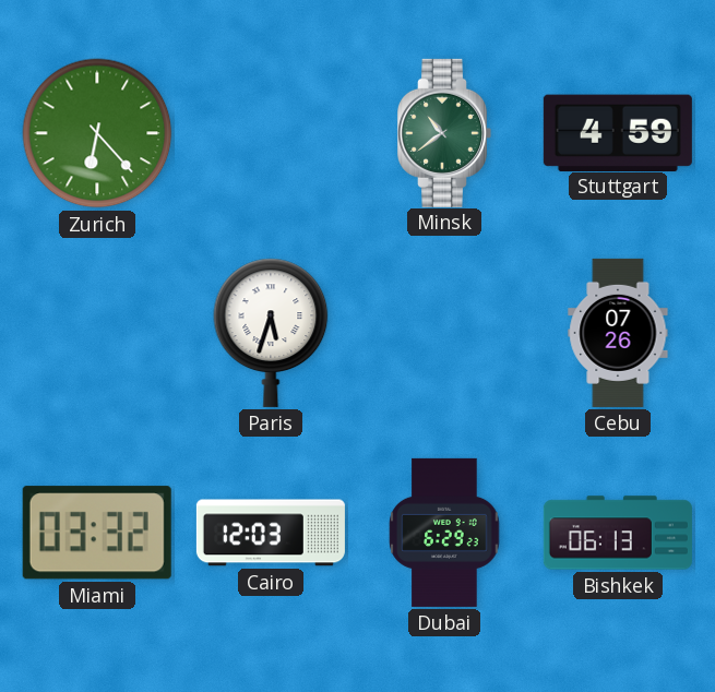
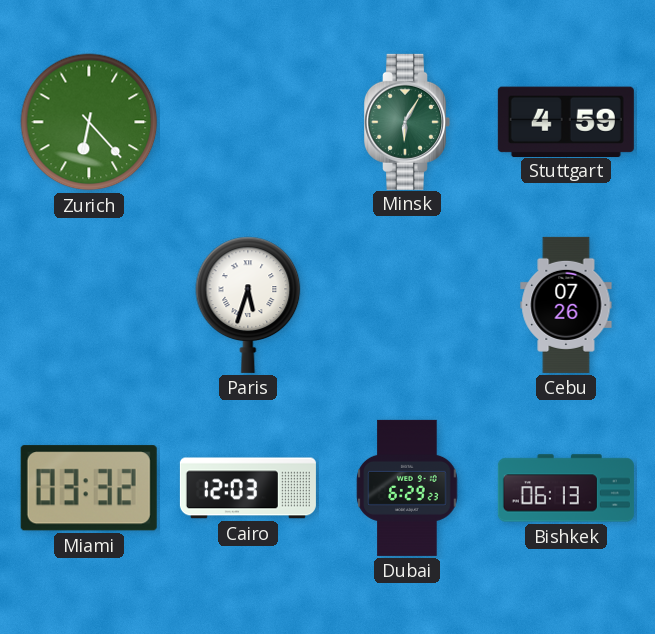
Minsk: 10:39 -> 6:05
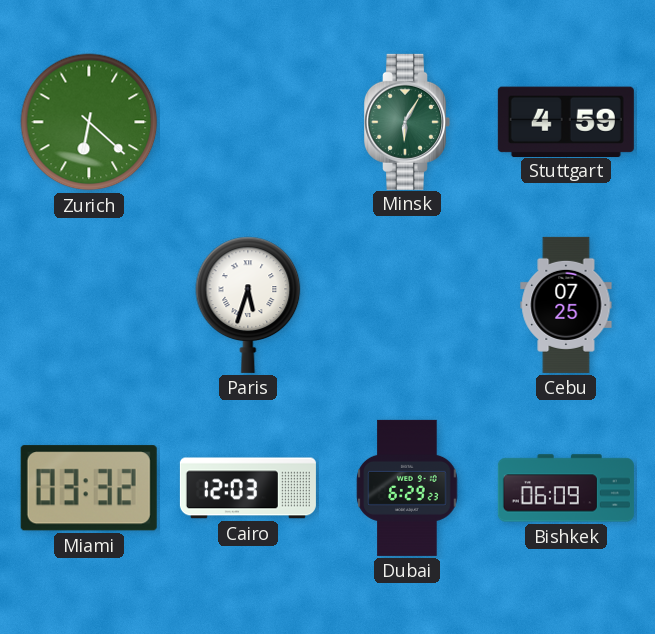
Zurich: 6:23 -> 6:22
Cebu: 07:26 -> 07:25
Bishkek: 06:13 -> 06:09
